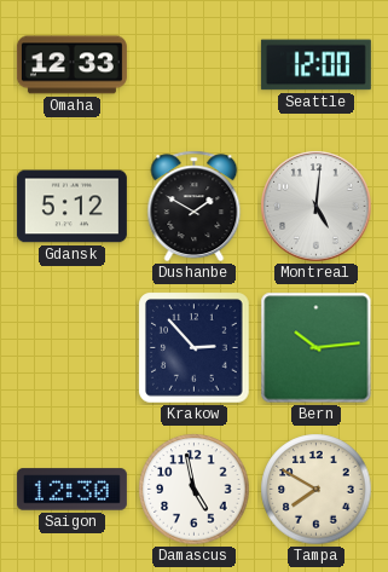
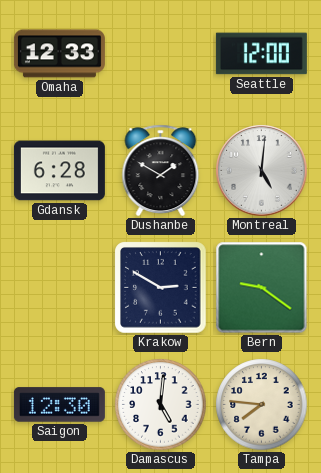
Gdansk: 5:12 -> 6:28
Krakow: 2:53 -> 2:50
Bern: 10:14 -> 9:21
Damascus: 4:58 -> 5:01
Tampa: 7:50 -> 7:46
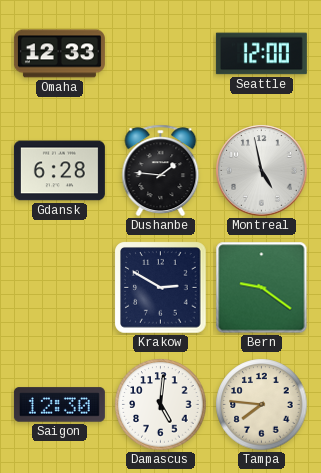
Dushanbe: 1:50 -> 1:46
Montreal: 5:01 -> 4:58
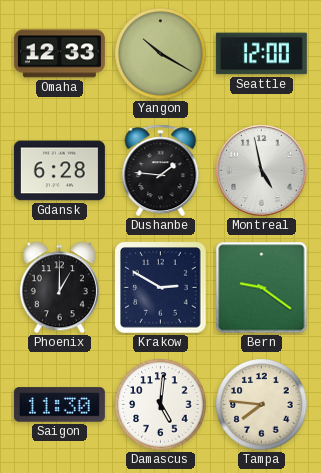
Yangon: none -> 10:20
Phoenix: none -> 1:00
Saigon: 12:30 -> 11:30
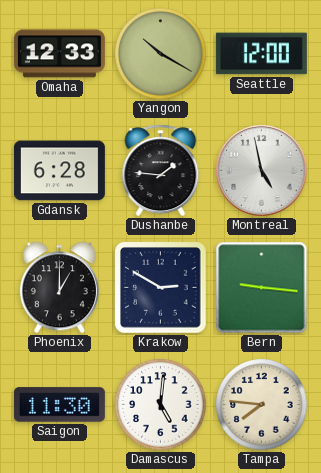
Bern: 9:21 -> 9:16
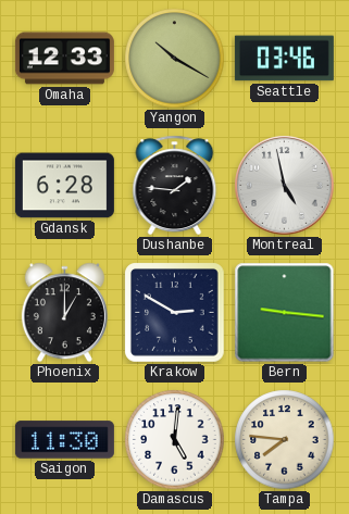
Seattle: 12:00 -> 03:46
